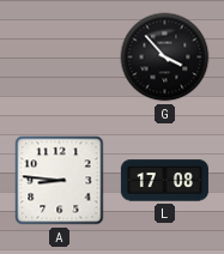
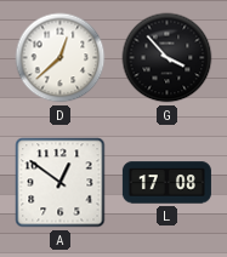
D: none -> 12:38
A: 8:46 -> 12:51
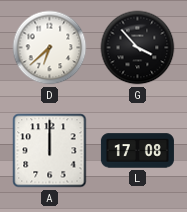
D: 12:38 -> 6:38
A: 12:51 -> 12:00
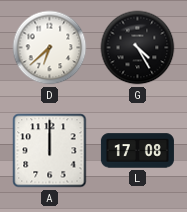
G: 3:53 -> 4:25
